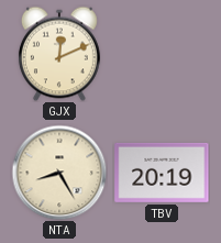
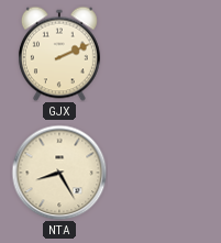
GJX: 12:11 -> 2:11
TBV: 20:19 -> none
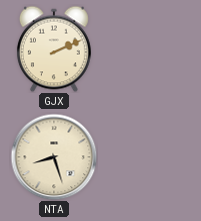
NTA: 8:25 -> 8:27
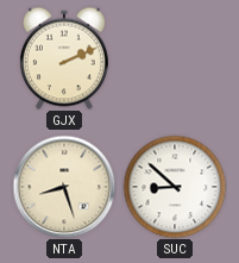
SUC: none -> 8:52
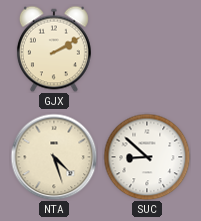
GJX: 2:11 -> 2:10
NTA: 8:27 -> 4:27
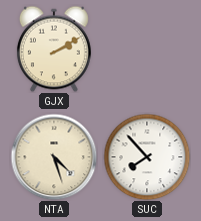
SUC: 8:52 -> 7:53
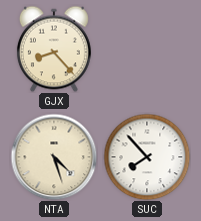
GJX: 2:10 -> 8:23
